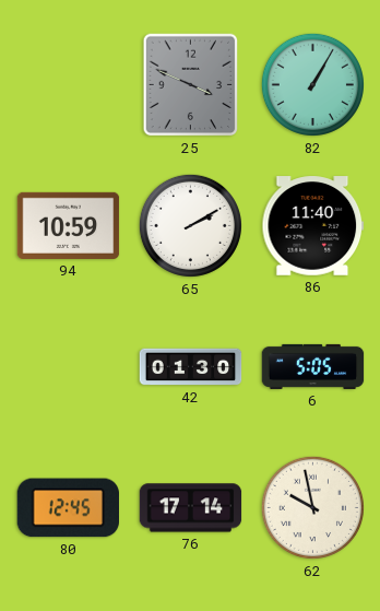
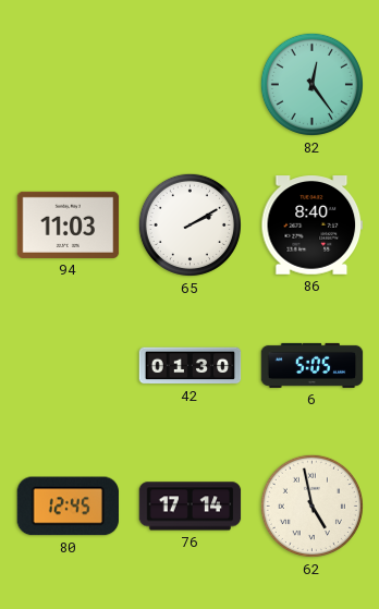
25: 3:49 -> none
82: 1:05 -> 12:24
94: 10:59 -> 11:03
86: 11:40 -> 8:40
62: 9:58 -> 4:58
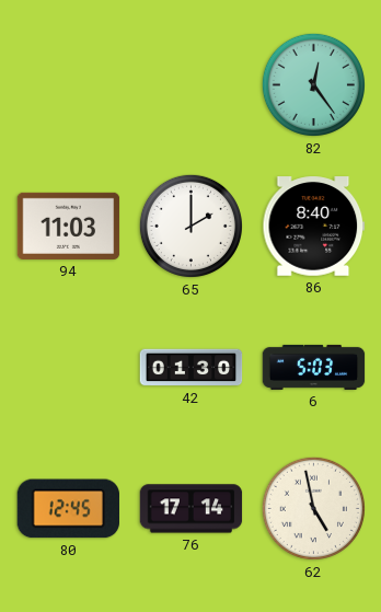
65: 2:10 -> 2:00
6: 5:05 -> 5:03
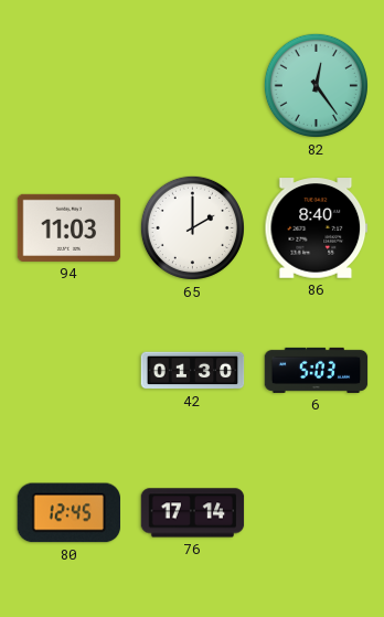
62: 4:58 -> none
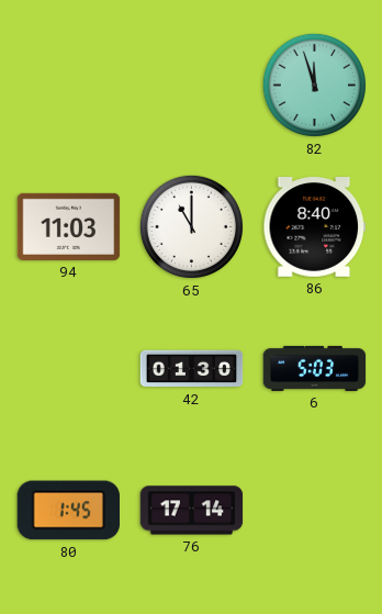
82: 12:24 -> 11:57
65: 2:00 -> 11:00
80: 12:45 -> 1:45
